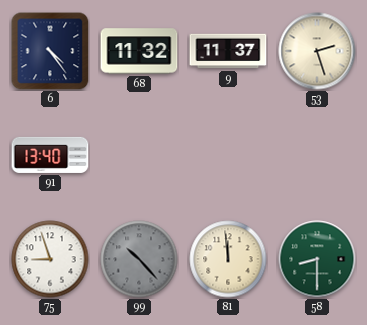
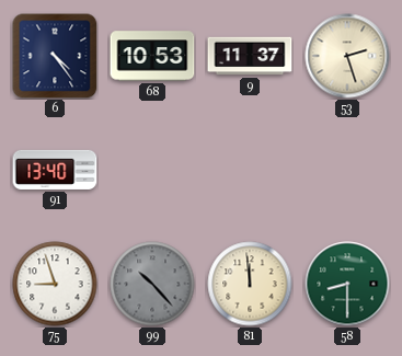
68: 11:32 -> 10:53
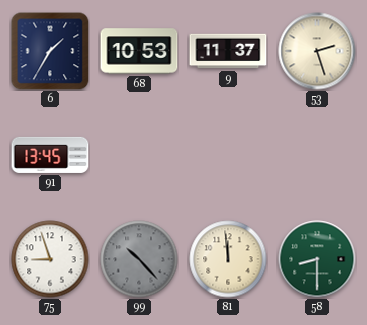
6: 4:24 -> 1:35
91: 13:40 -> 13:45
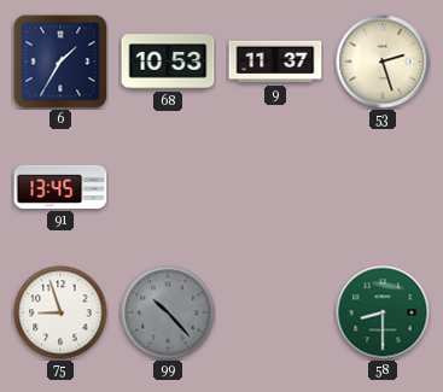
81: 11:59 -> none
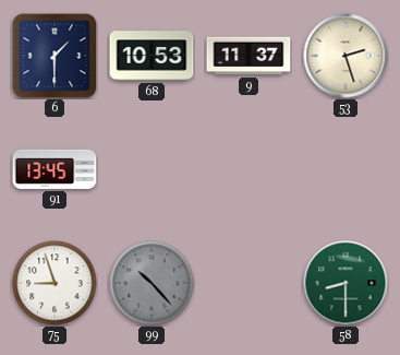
6: 1:35 -> 1:30
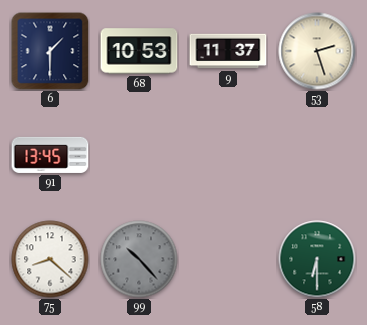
75: 8:57 -> 8:22
58: 8:30 -> 6:30
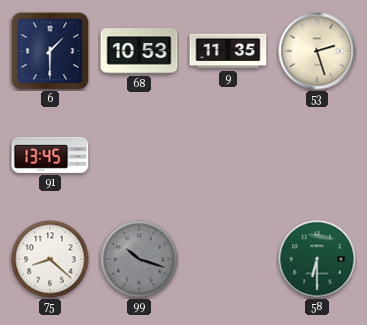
9: 11:37 -> 11:35
99: 10:23 -> 10:18
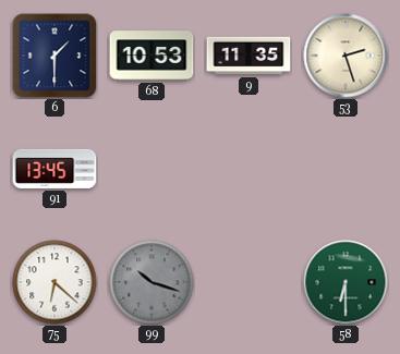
75: 8:22 -> 6:22
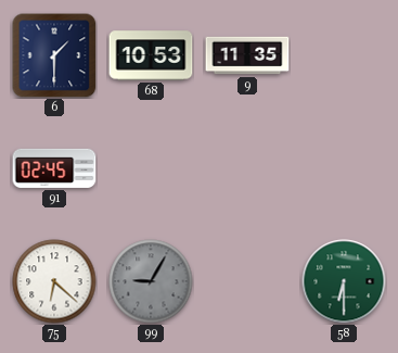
53: 2:27 -> none
91: 13:45 -> 02:45
99: 10:18 -> 9:05
